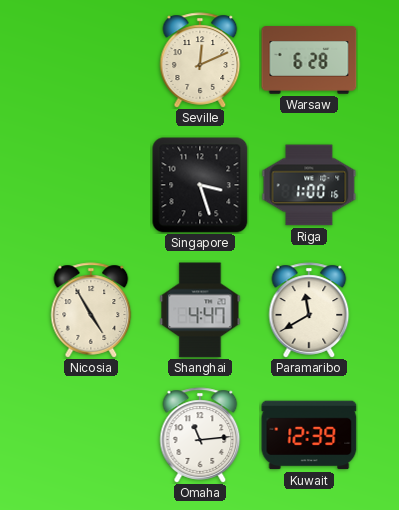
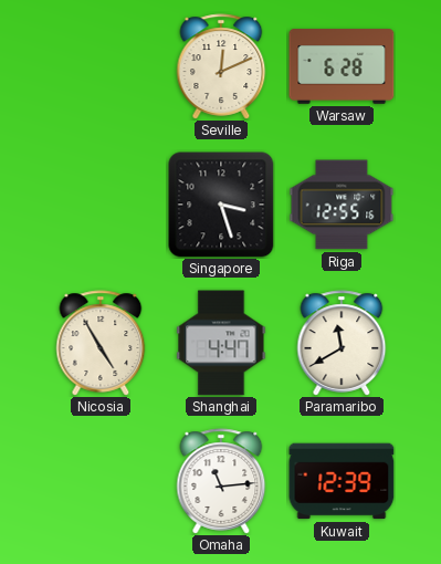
Riga: 1:00 -> 12:55
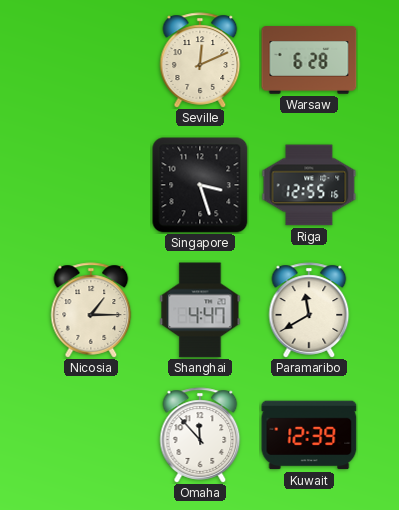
Nicosia: 4:55 -> 1:15
Omaha: 11:14 -> 11:53
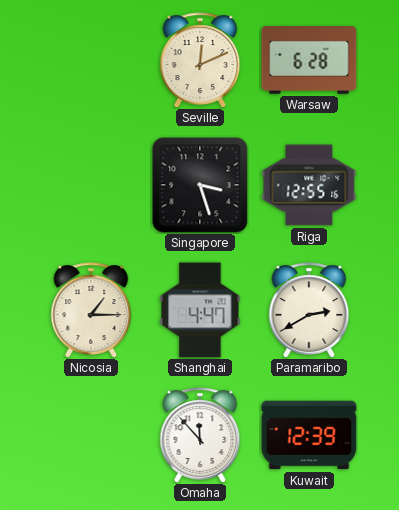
Paramaribo: 11:40 -> 2:40
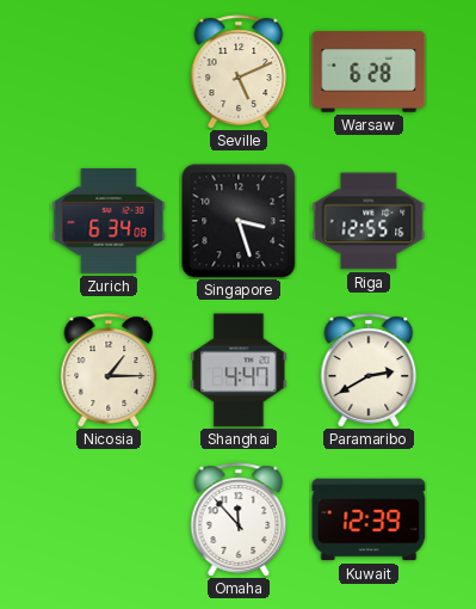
Seville: 12:11 -> 5:11
Zurich: none -> 6:34
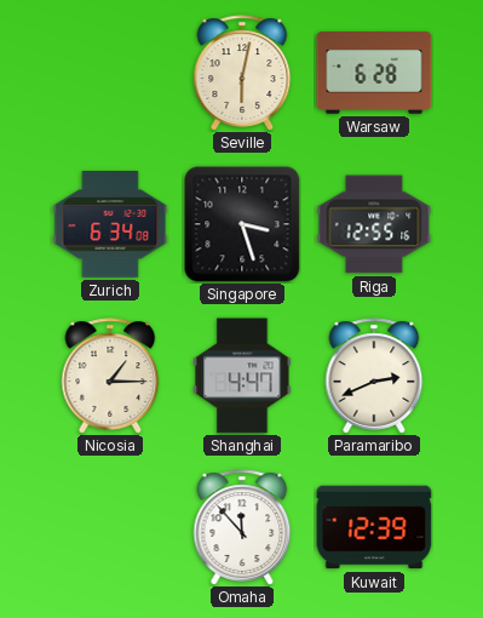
Seville: 5:11 -> 6:02
Paramaribo: 2:40 -> 2:41
